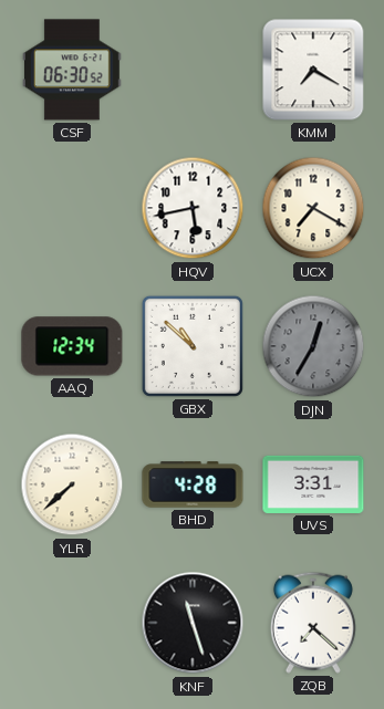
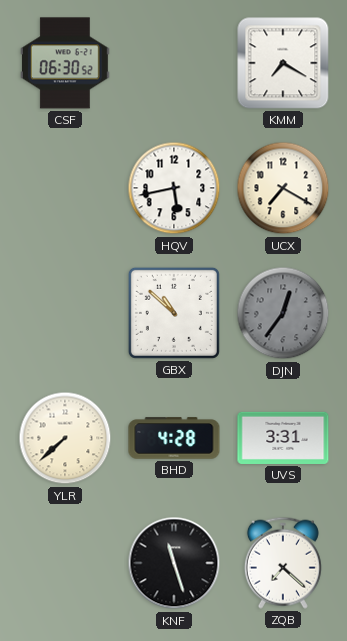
AAQ: 12:34 -> none
DJN: 12:35 -> 12:36
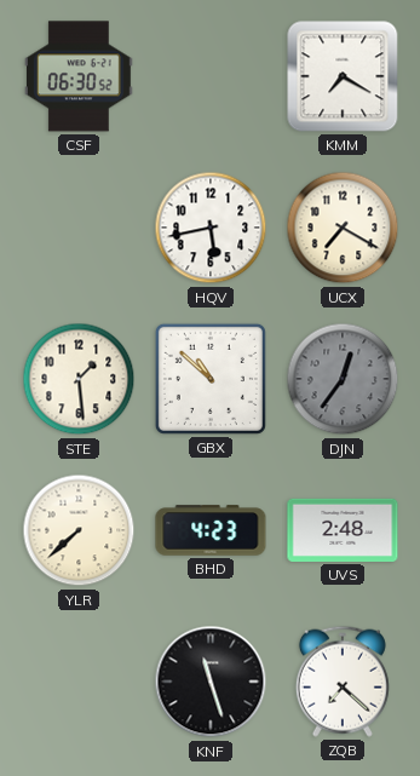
STE: none -> 1:29
BHD: 4:28 -> 4:23
UVS: 3:31 -> 2:48
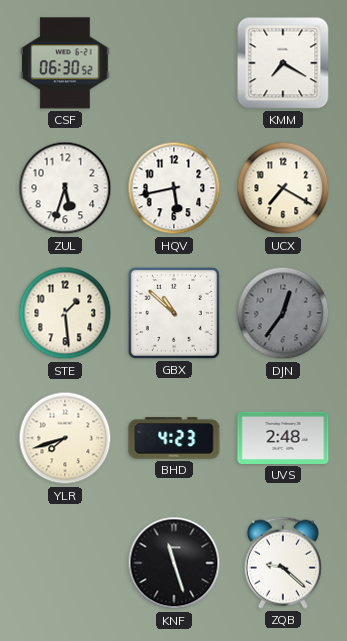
ZUL: none -> 5:33
YLR: 7:38 -> 7:42
ZQB: 7:22 -> 9:22
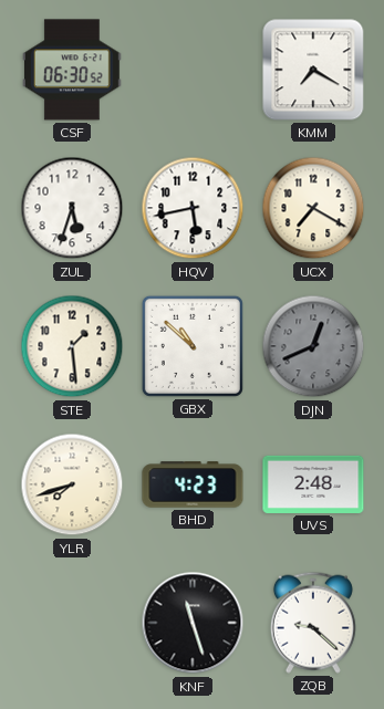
DJN: 12:36 -> 12:41
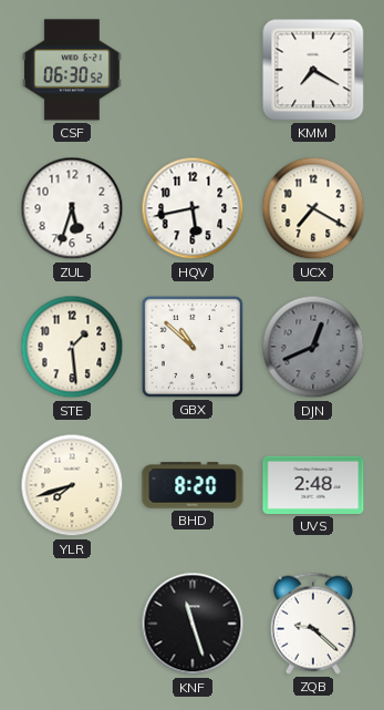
BHD: 4:23 -> 8:20
